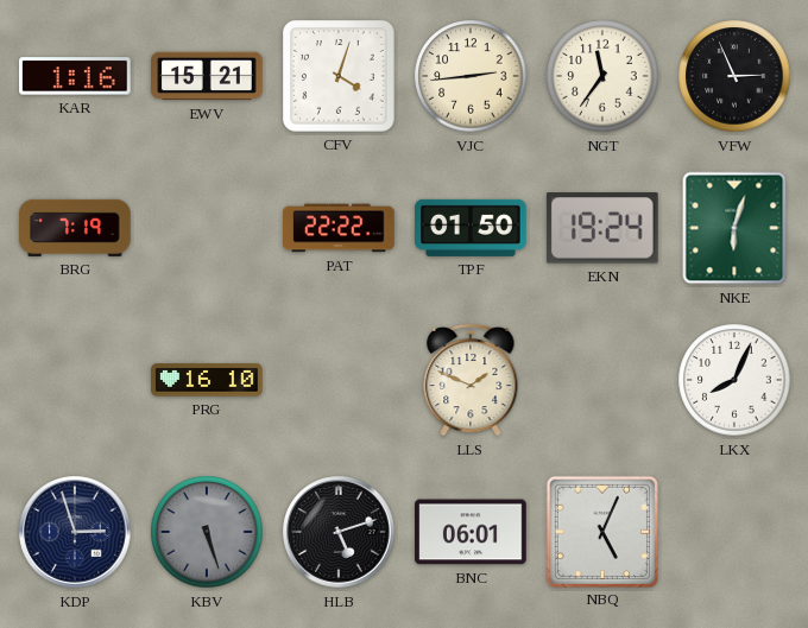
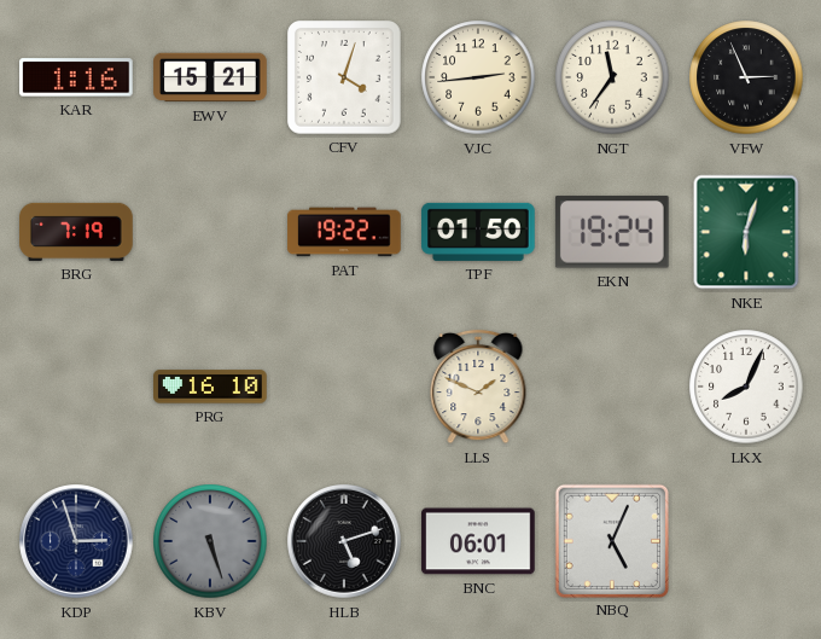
PAT: 22:22 -> 19:22
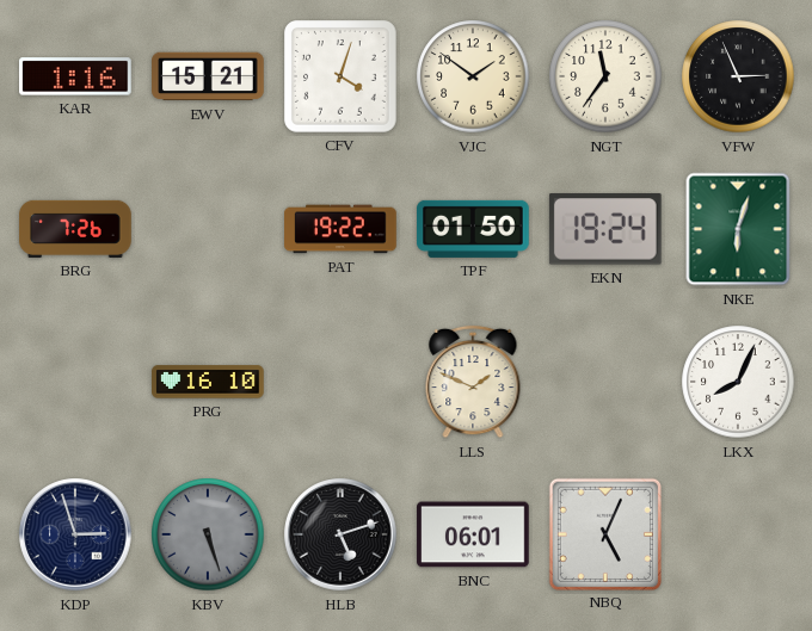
VJC: 2:44 -> 1:51
BRG: 7:19 -> 7:26
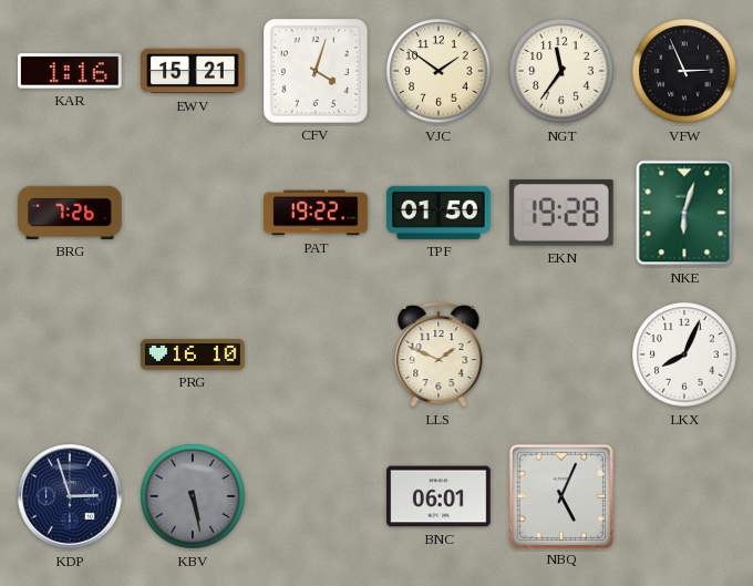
EKN: 19:24 -> 19:28
KBV: 5:27 -> 5:28
HLB: 5:12 -> none
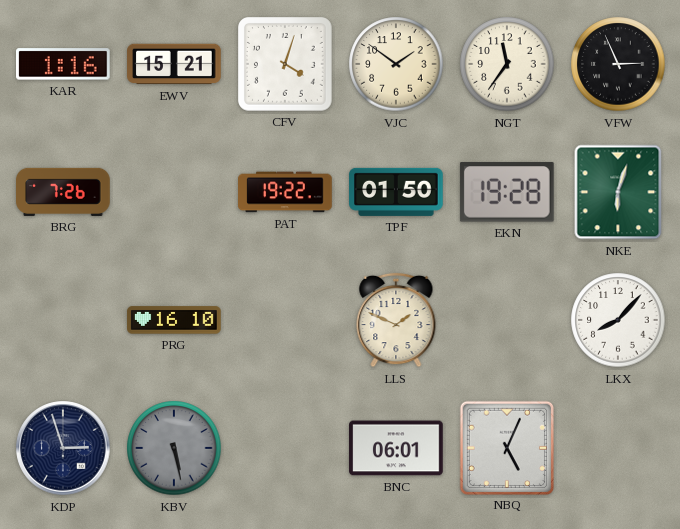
LKX: 8:04 -> 8:07
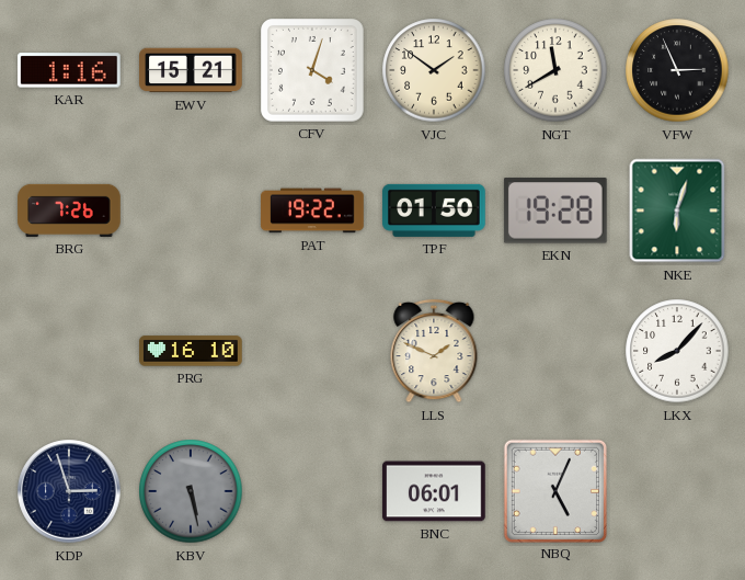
NGT: 11:36 -> 11:40
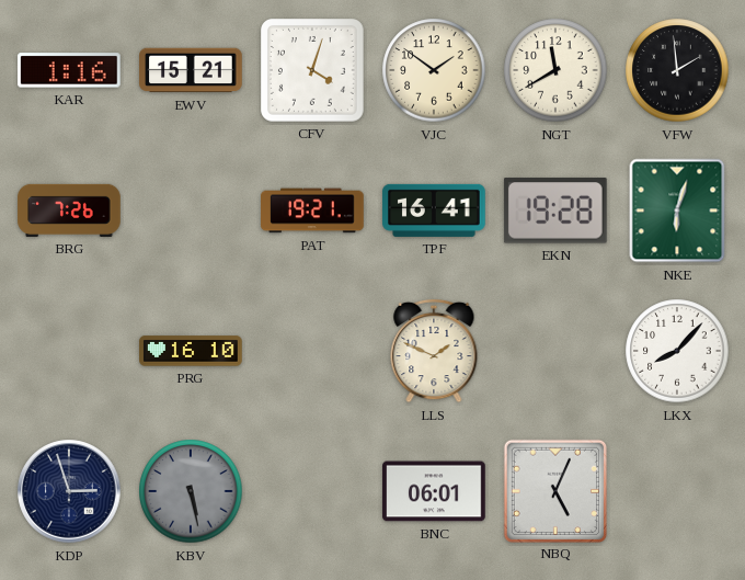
VFW: 2:56 -> 1:59
PAT: 19:22 -> 19:21
TPF: 01:50 -> 16:41
